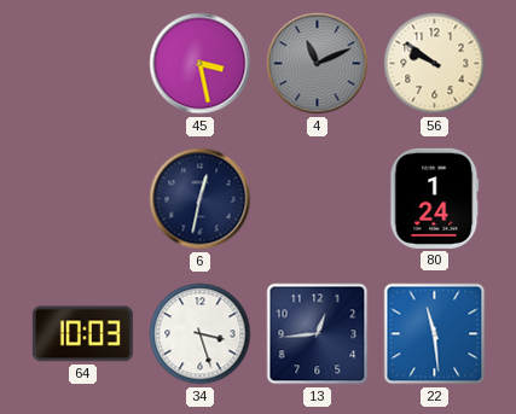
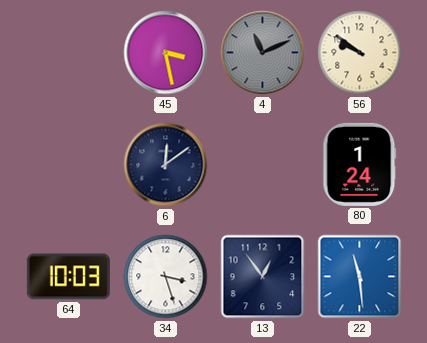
6: 12:32 -> 12:09
13: 12:44 -> 12:54
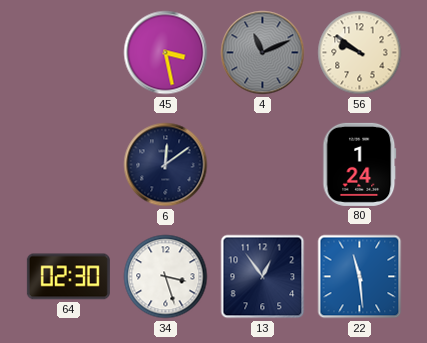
64: 10:03 -> 02:30
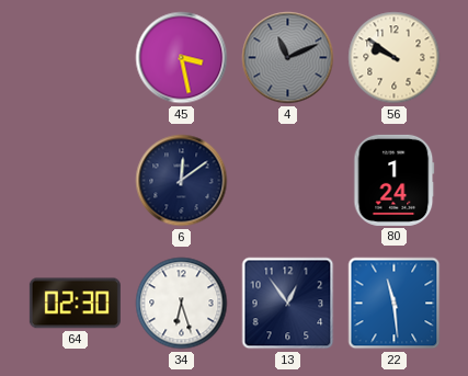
34: 3:27 -> 6:27
